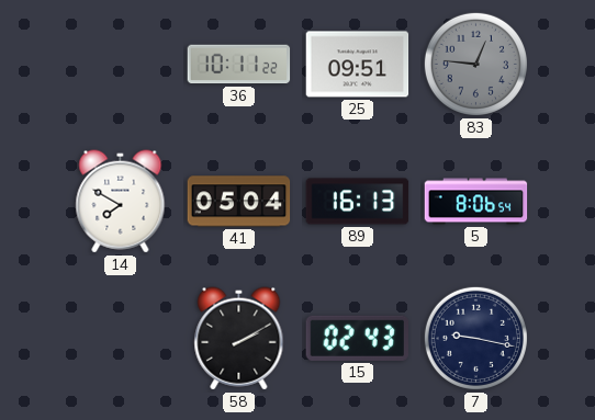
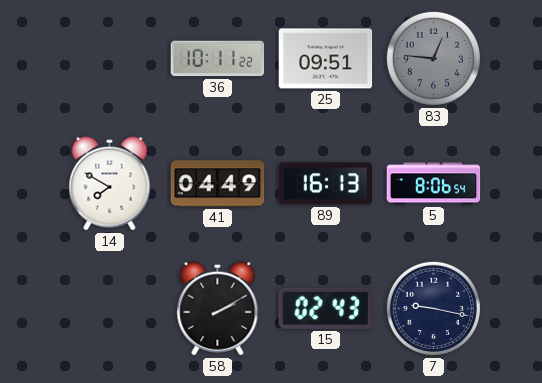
41: 05:04 -> 04:49
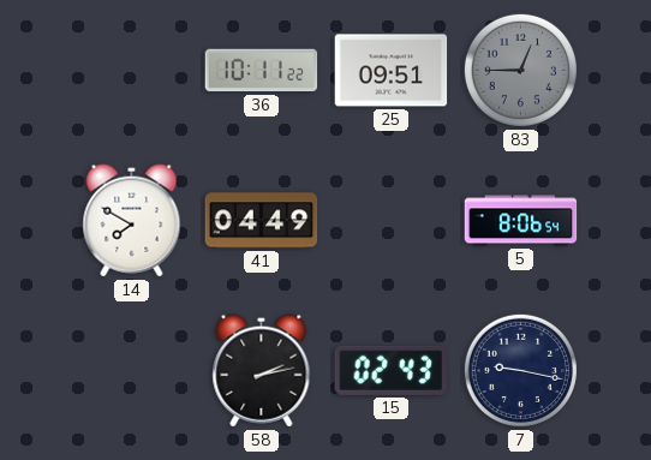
83: 12:46 -> 12:45
89: 16:13 -> none
58: 2:10 -> 2:13
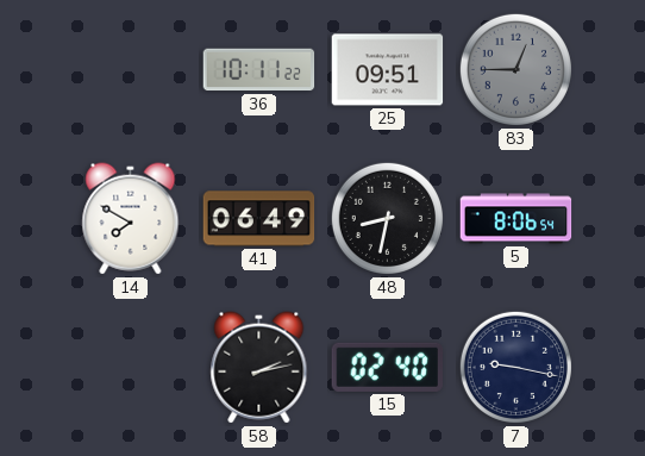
41: 04:49 -> 06:49
48: none -> 8:32
15: 02:43 -> 02:40
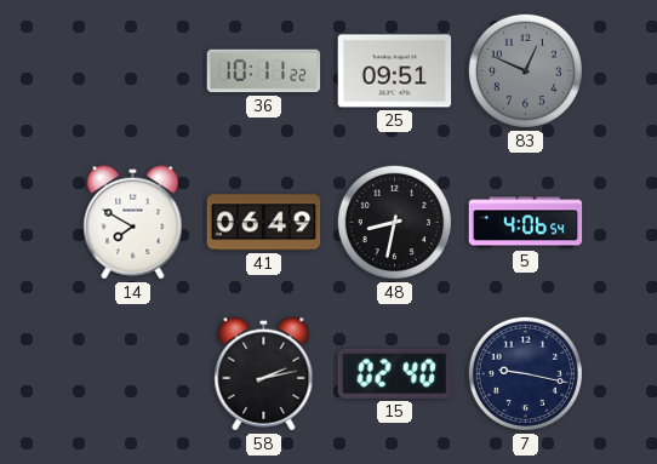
83: 12:45 -> 12:49
5: 8:06 -> 4:06
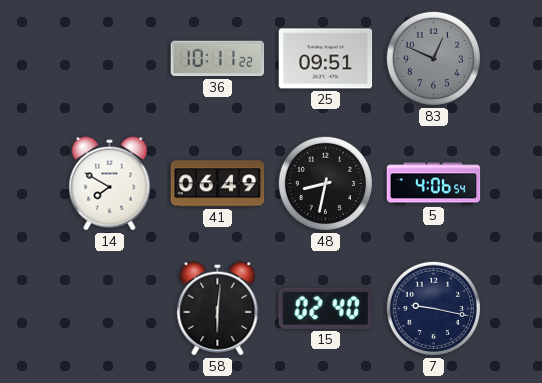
58: 2:13 -> 6:01
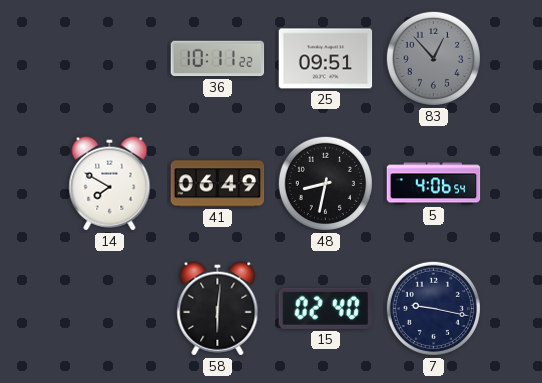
83: 12:49 -> 12:53
